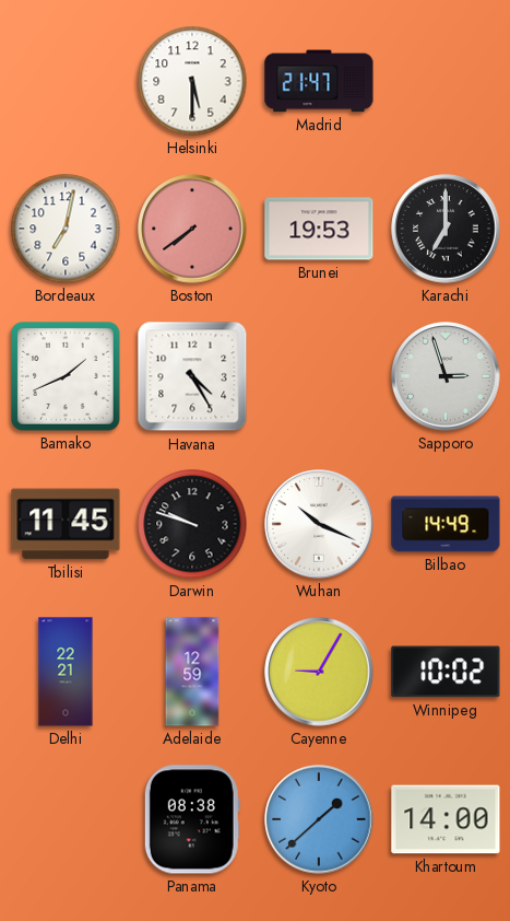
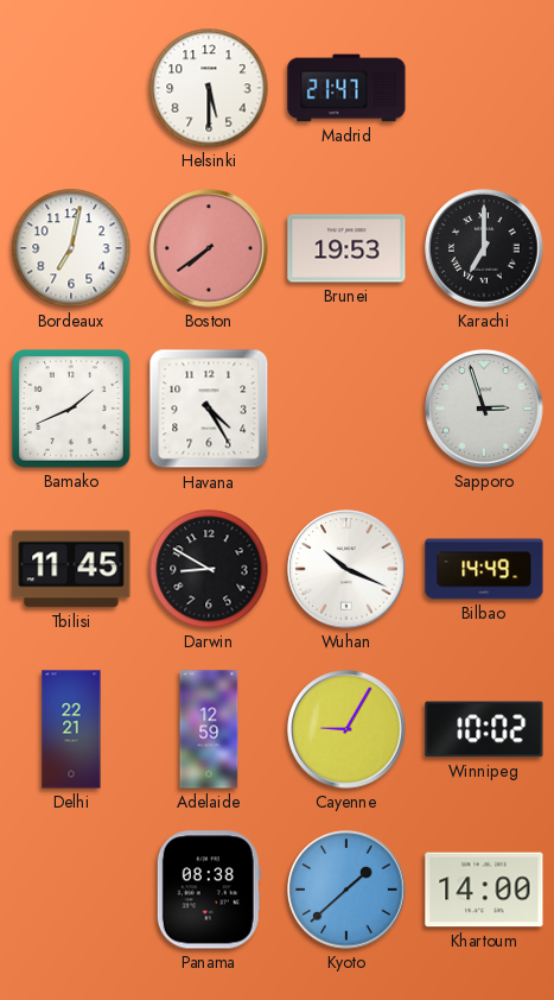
Darwin: 9:48 -> 8:50
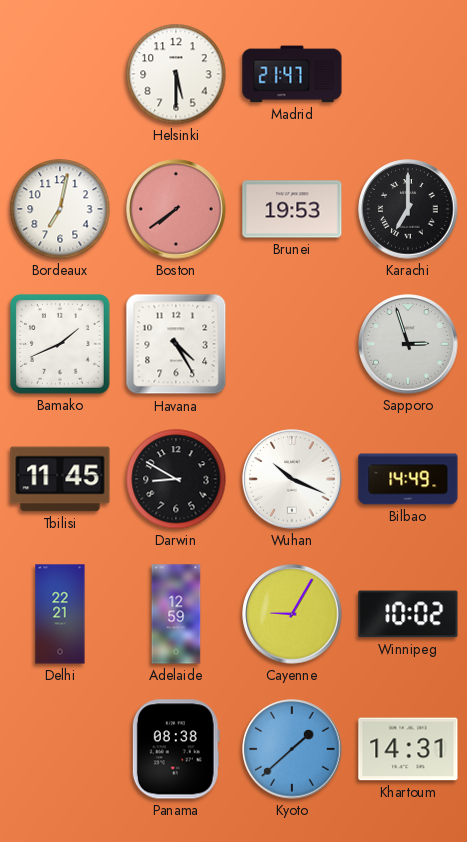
Khartoum: 14:00 -> 14:31
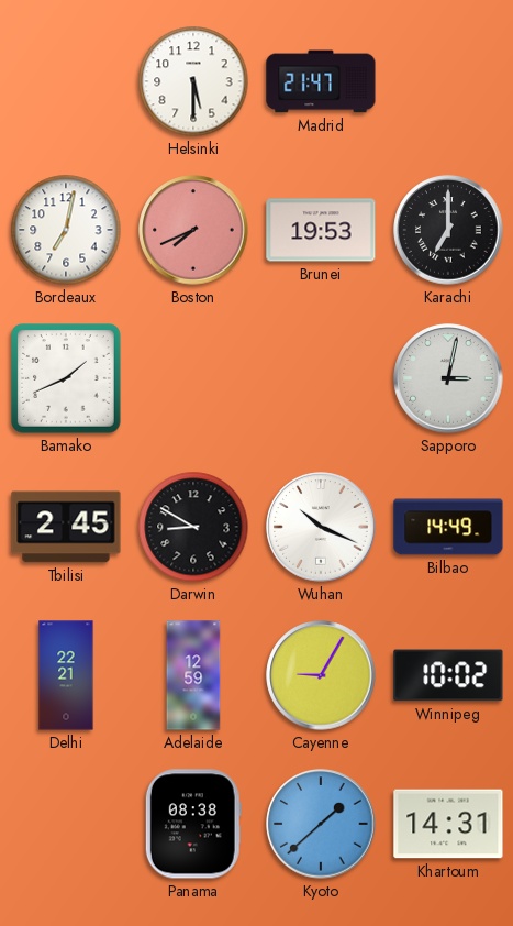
Boston: 7:39 -> 7:41
Havana: 4:25 -> none
Sapporo: 2:57 -> 3:02
Tbilisi: 11:45 -> 2:45
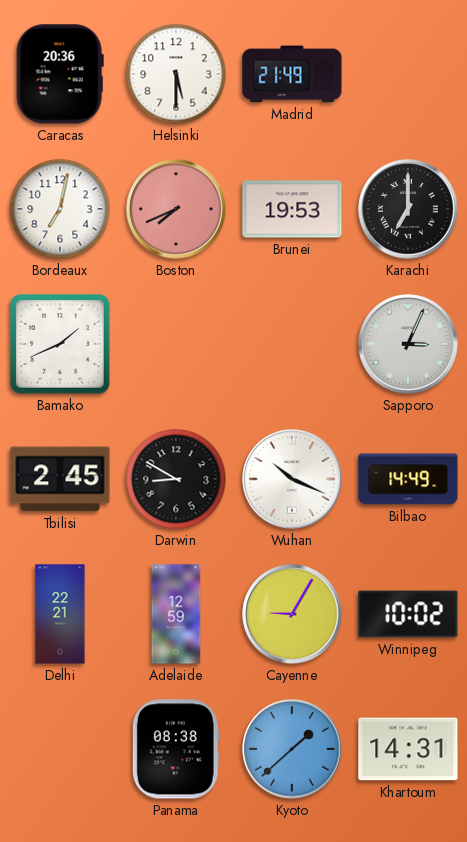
Caracas: none -> 20:36
Madrid: 21:47 -> 21:49
Sapporo: 3:02 -> 3:04
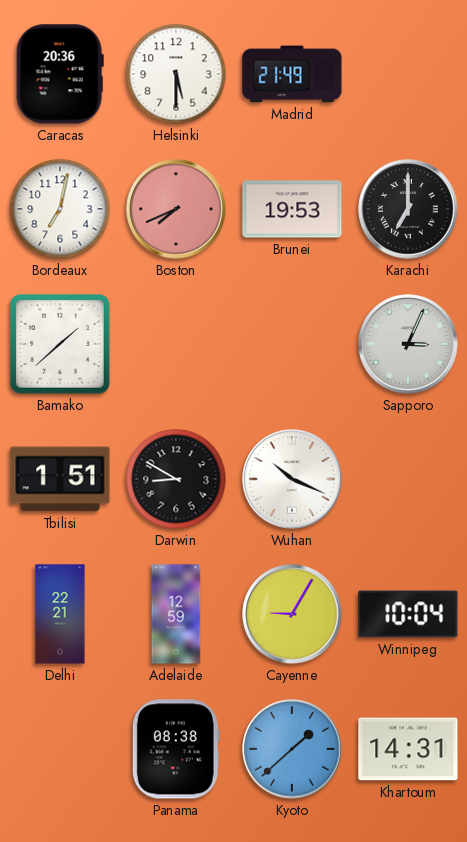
Bamako: 1:41 -> 1:38
Tbilisi: 2:45 -> 1:51
Bilbao: 14:49 -> none
Winnipeg: 10:02 -> 10:04
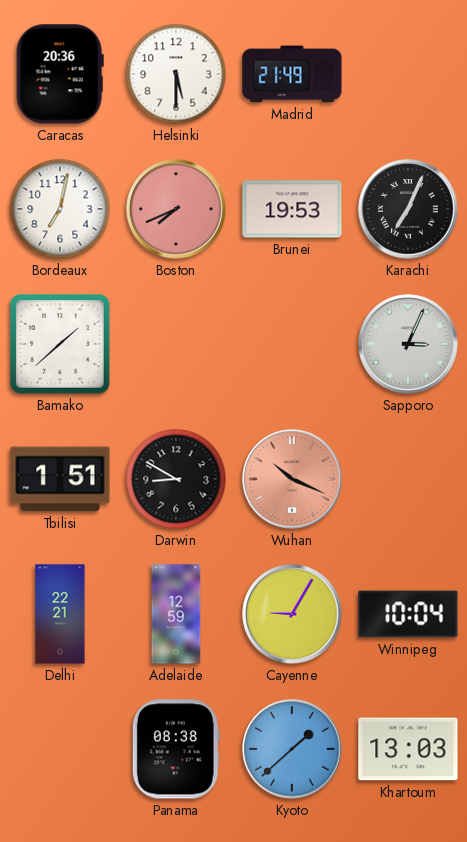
Karachi: 7:00 -> 7:04
Wuhan dial: white -> salmon
Khartoum: 14:31 -> 13:03
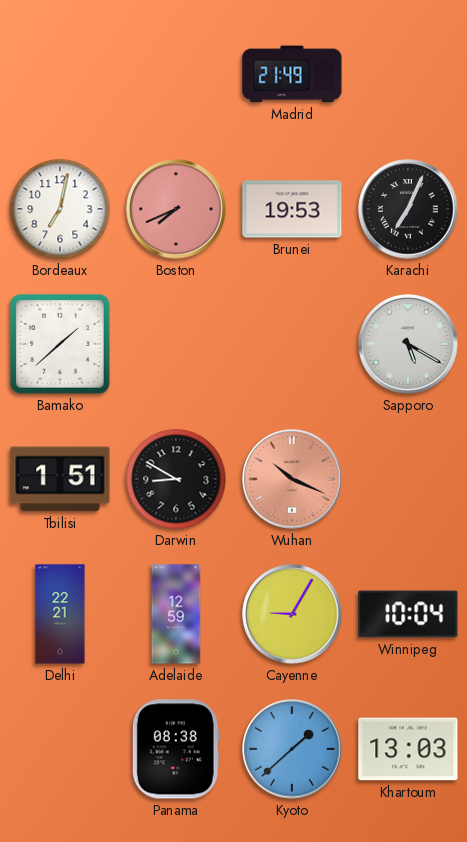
Caracas: 20:36 -> none
Helsinki: 5:30 -> none
Sapporo: 3:04 -> 5:20
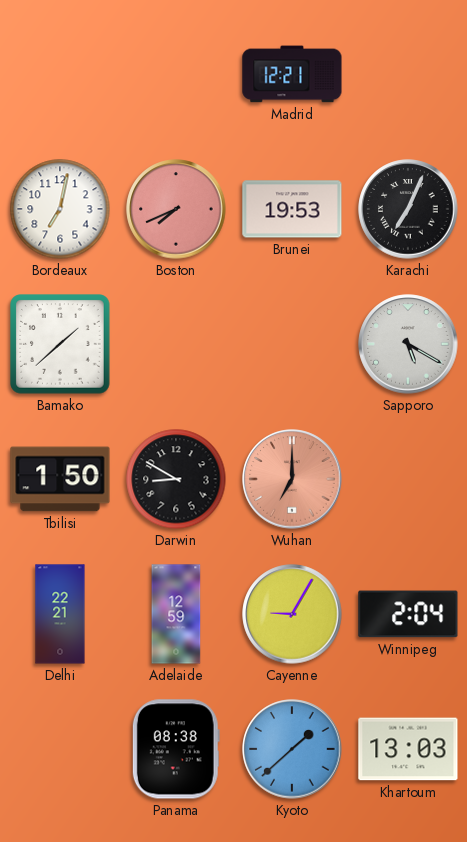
Madrid: 21:49 -> 12:21
Tbilisi: 1:51 -> 1:50
Wuhan: 10:19 -> 7:00
Winnipeg: 10:04 -> 2:04
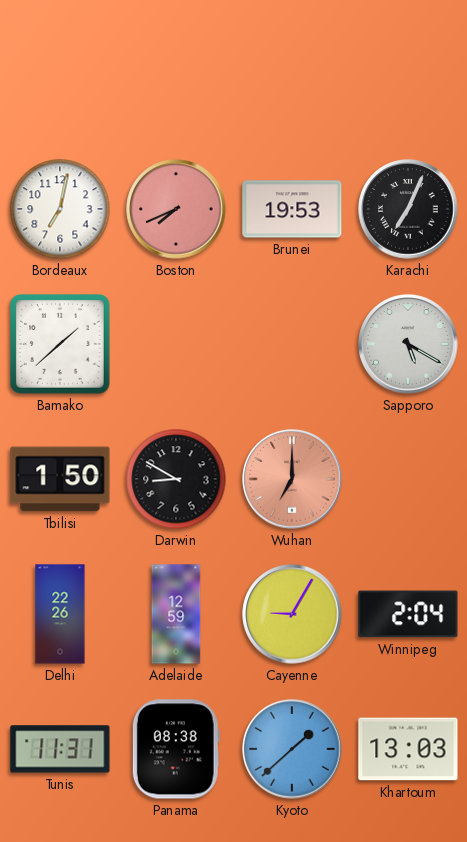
Madrid: 12:21 -> none
Delhi: 22:21 -> 22:26
Tunis: none -> 11:31
